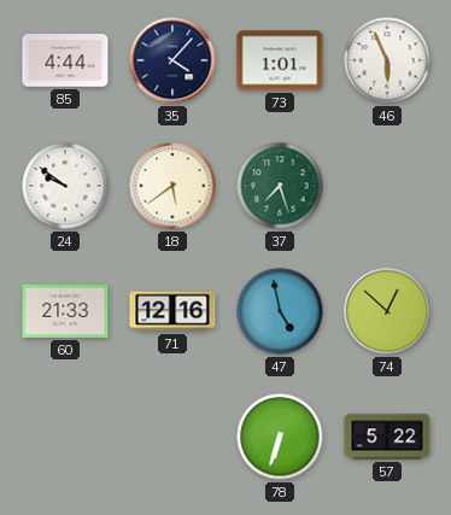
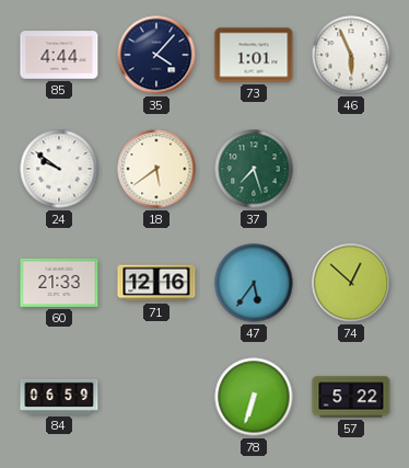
47: 4:58 -> 5:36
84: none -> 06:59
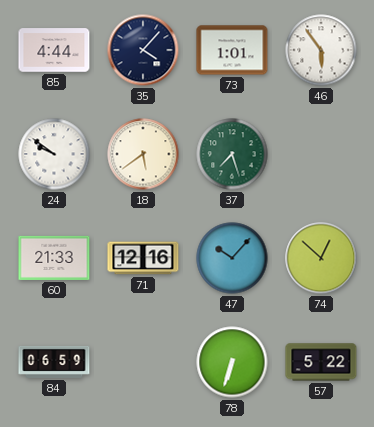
46: 5:56 -> 5:54
47: 5:36 -> 10:07
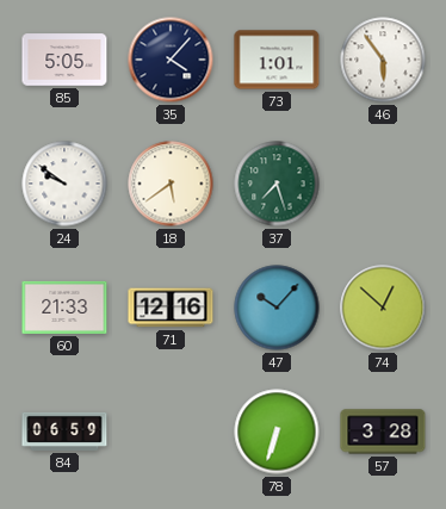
85: 4:44 -> 5:05
57: 5:22 -> 3:28
